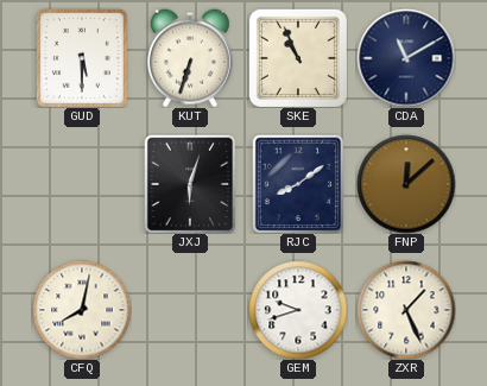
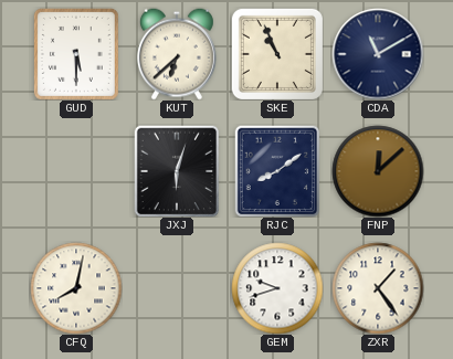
KUT: 6:33 -> 6:38
ZXR: 1:26 -> 1:24
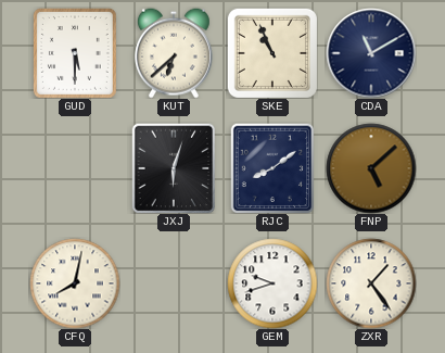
FNP: 12:08 -> 5:08
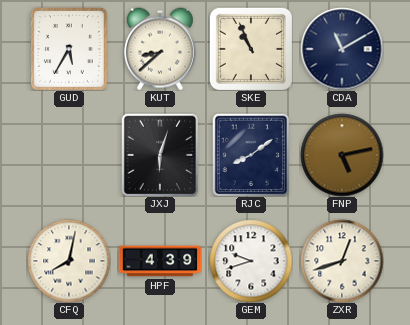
GUD: 5:30 -> 5:35
KUT: 6:38 -> 8:38
FNP: 5:08 -> 5:13
HPF: none -> 4:39
ZXR: 1:24 -> 12:42
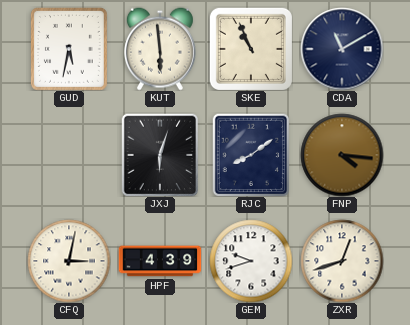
GUD: 5:35 -> 5:32
KUT: 8:38 -> 5:59
FNP: 5:13 -> 4:16
CFQ: 8:02 -> 3:02
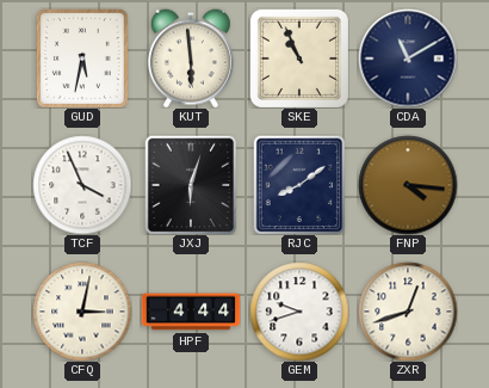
TCF: none -> 3:56
HPF: 4:39 -> 4:44
